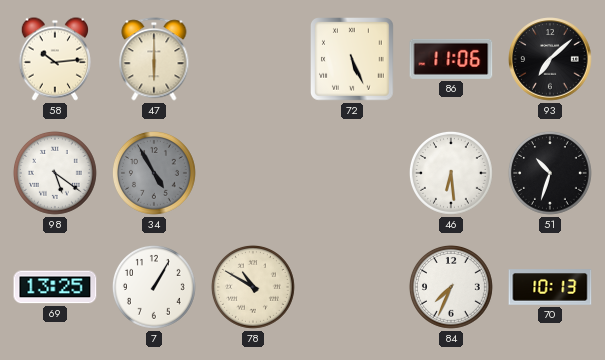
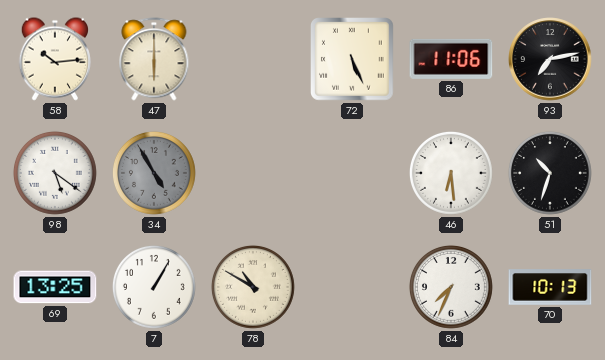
93: 7:08 -> 7:13
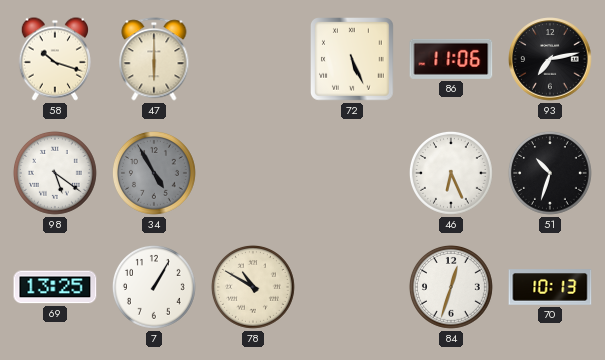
58: 10:14 -> 10:18
46: 6:29 -> 6:26
84: 7:34 -> 12:33
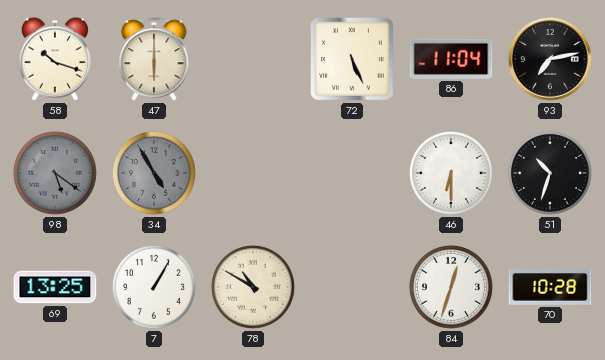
86: 11:06 -> 11:04
98 dial: white -> grey
46: 6:26 -> 6:30
70: 10:13 -> 10:28
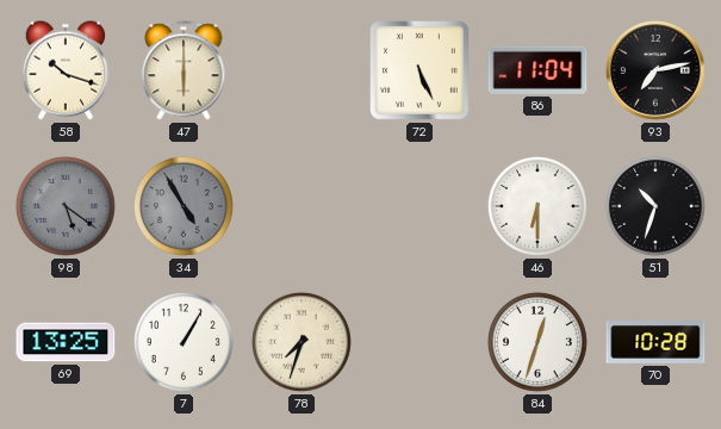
78: 10:50 -> 7:33
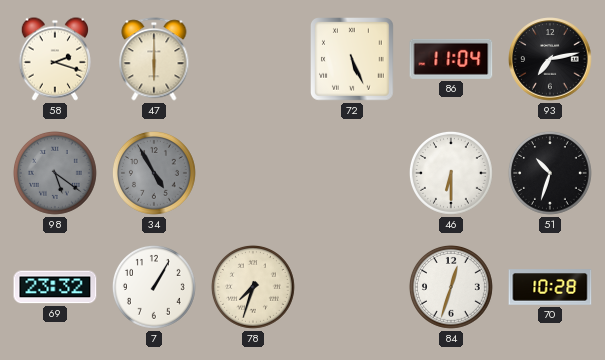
58: 10:18 -> 2:18
69: 13:25 -> 23:32
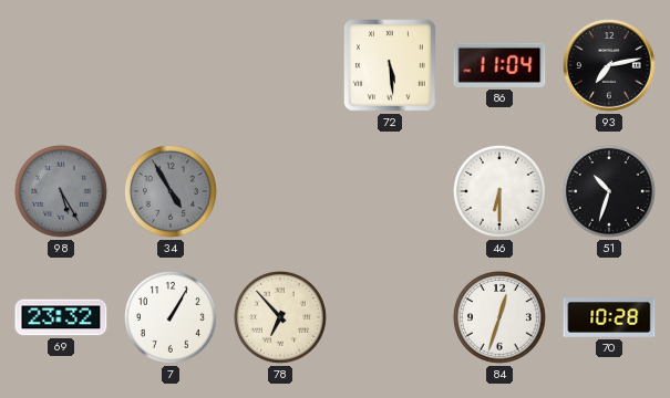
58: 2:18 -> none
47: 6:00 -> none
72: 5:26 -> 5:29
98: 5:21 -> 5:25
78: 7:33 -> 6:53
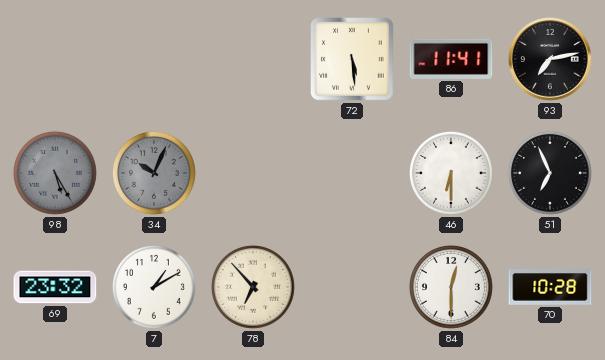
86: 11:04 -> 11:41
34: 4:55 -> 10:04
51: 10:33 -> 6:56
7: 1:05 -> 1:10
84: 12:33 -> 12:30
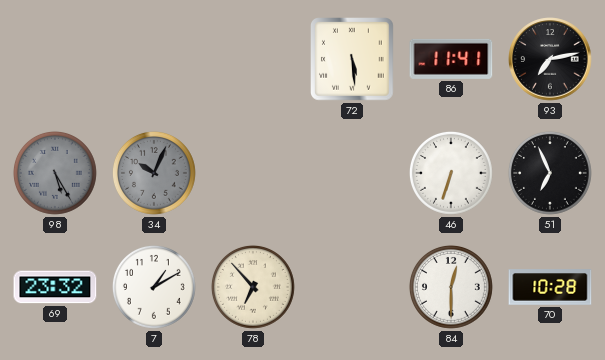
46: 6:30 -> 6:33
